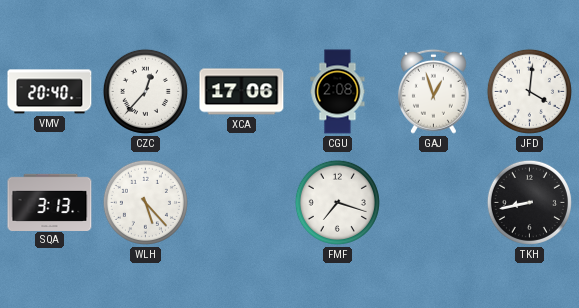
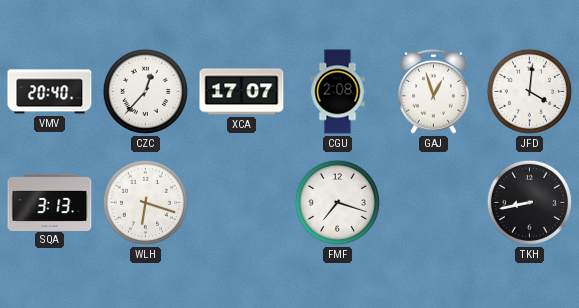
XCA: 17:06 -> 17:07
WLH: 5:23 -> 6:18
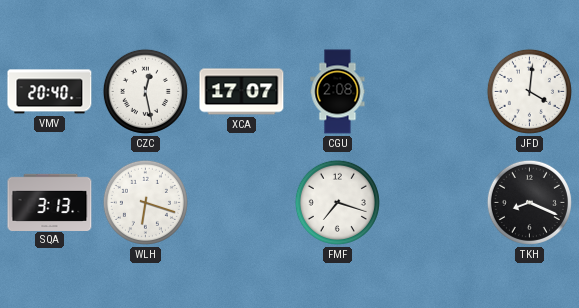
CZC: 12:37 -> 12:28
GAJ: 12:57 -> none
TKH: 8:43 -> 8:19
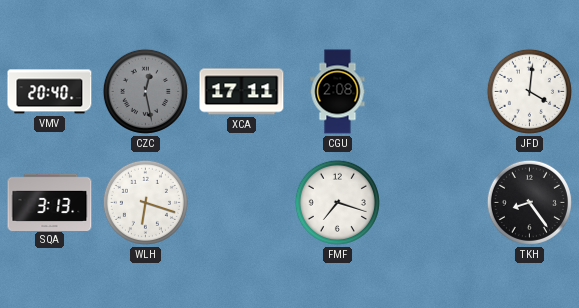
CZC dial: white -> grey
XCA: 17:07 -> 17:11
TKH: 8:19 -> 8:24
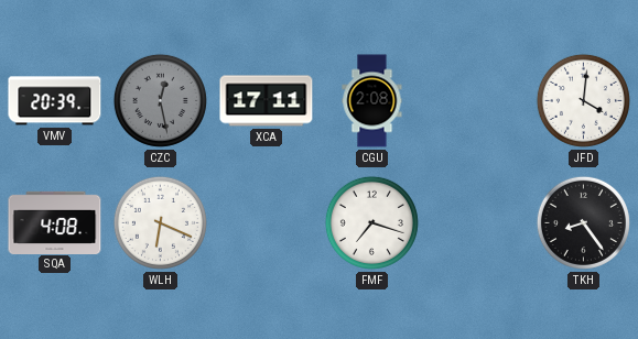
VMV: 20:40 -> 20:39
SQA: 3:13 -> 4:08
WLH: 6:18 -> 6:19
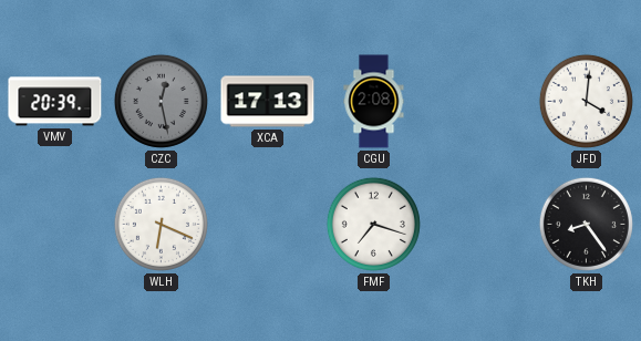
XCA: 17:11 -> 17:13
SQA: 4:08 -> none
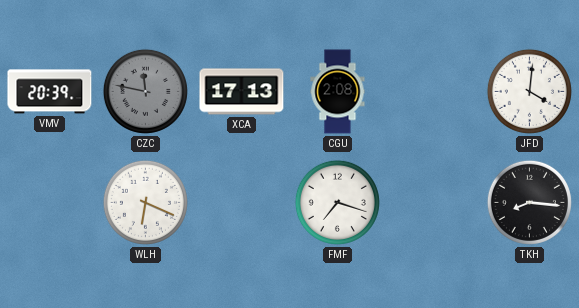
CZC: 12:28 -> 11:47
TKH: 8:24 -> 8:16
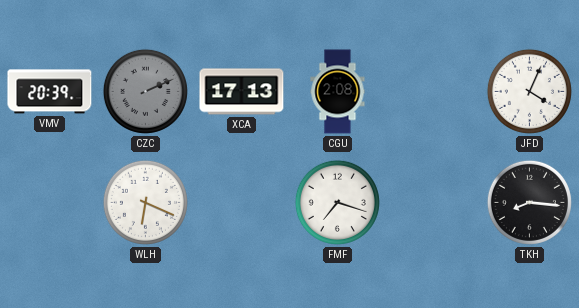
CZC: 11:47 -> 2:11
JFD: 4:01 -> 4:04
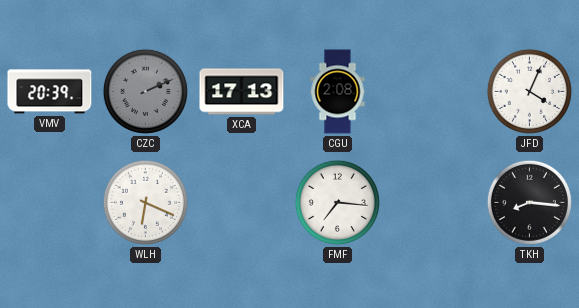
FMF: 7:18 -> 7:16
